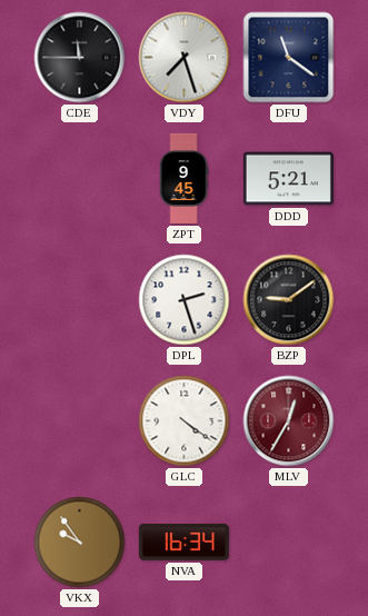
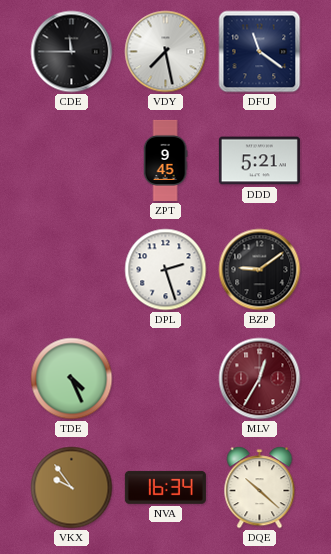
VDY: 7:27 -> 7:28
TDE: none -> 4:26
GLC: 4:21 -> none
DQE: none -> 10:22
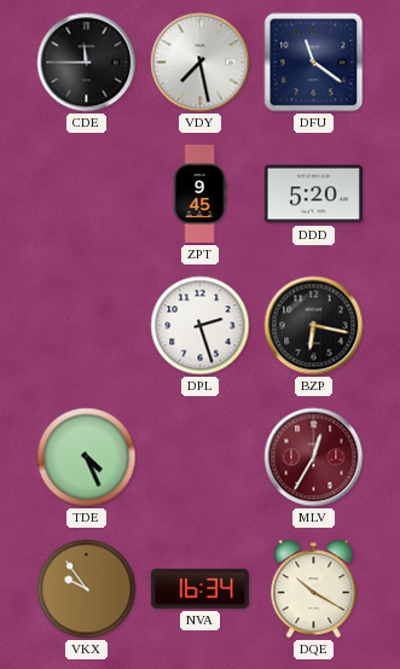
DDD: 5:21 -> 5:20
BZP: 9:09 -> 6:17
DQE: 10:22 -> 10:20
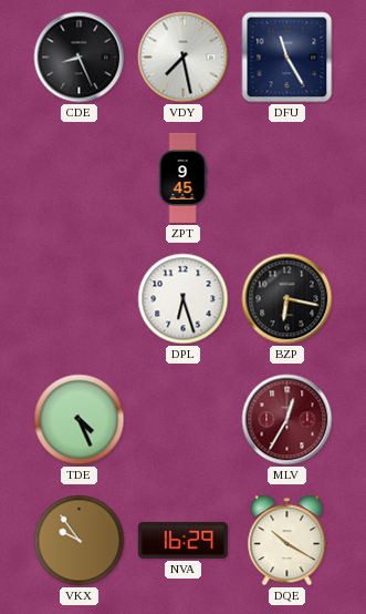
CDE: 11:45 -> 8:26
DFU: 11:21 -> 11:25
DDD: 5:20 -> none
DPL: 2:27 -> 6:27
NVA: 16:34 -> 16:29
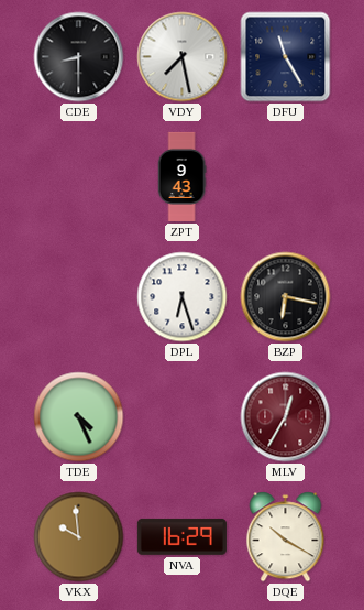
CDE: 8:26 -> 8:30
ZPT: 9:45 -> 9:43
VKX: 9:54 -> 9:59
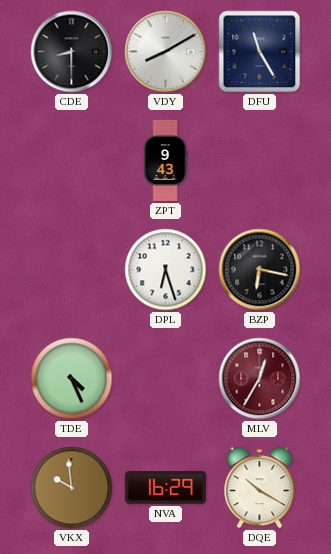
VDY: 7:28 -> 8:10
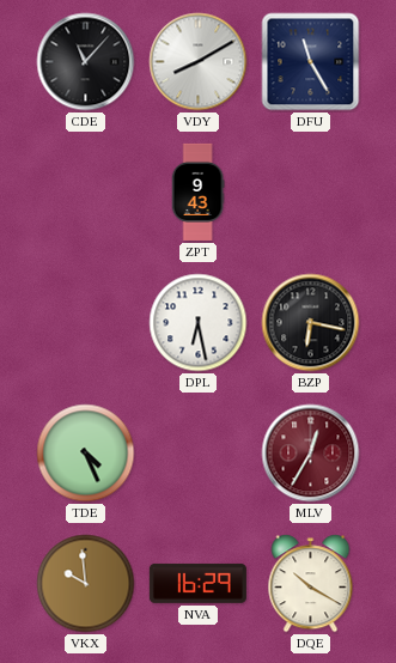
CDE: 8:30 -> 11:07
DPL: 6:27 -> 6:28
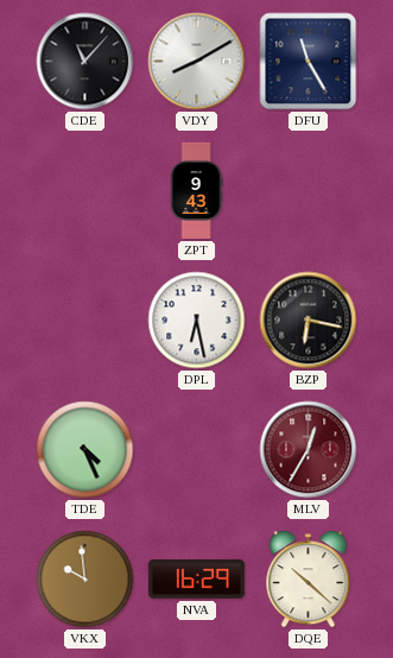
DQE: 10:20 -> 10:22
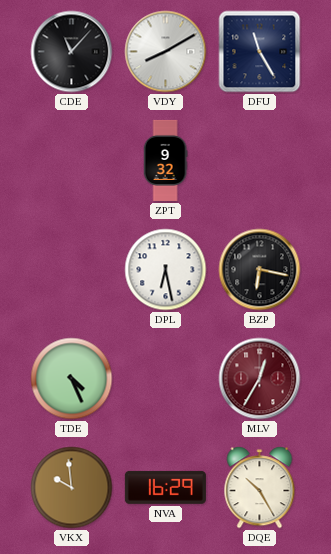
ZPT: 9:43 -> 9:32
DQE: 10:22 -> 10:25
